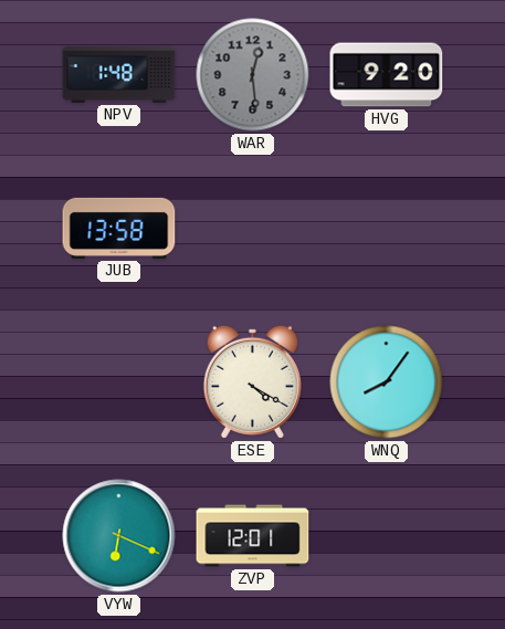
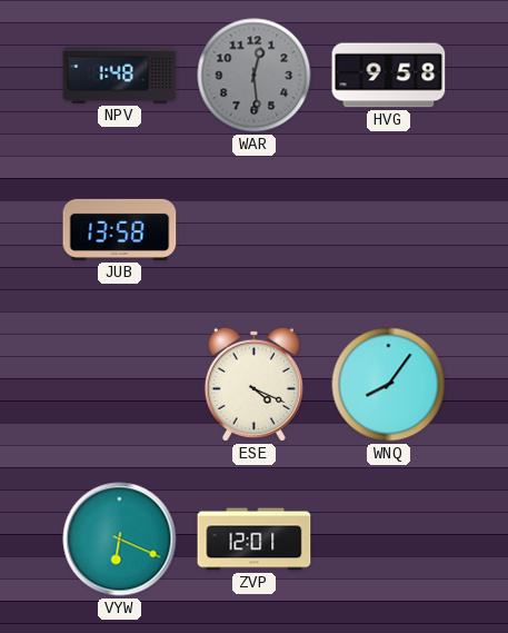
HVG: 9:20 -> 9:58
ESE: 4:20 -> 4:19
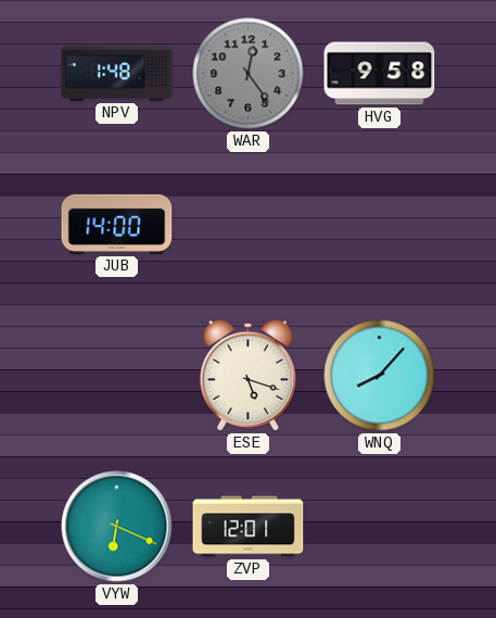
WAR: 12:29 -> 12:24
JUB: 13:58 -> 14:00
ESE: 4:19 -> 5:18
WNQ: 8:06 -> 8:07
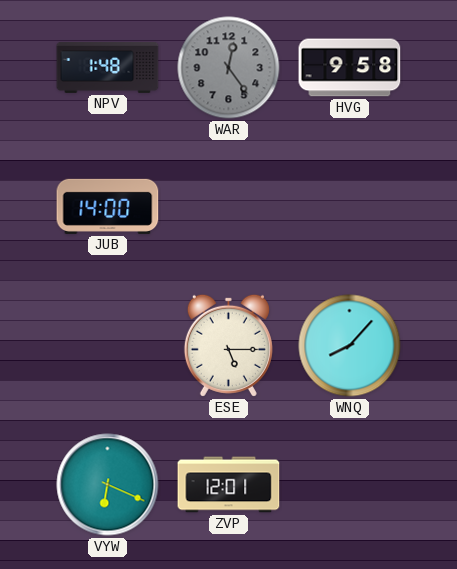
ESE: 5:18 -> 5:15
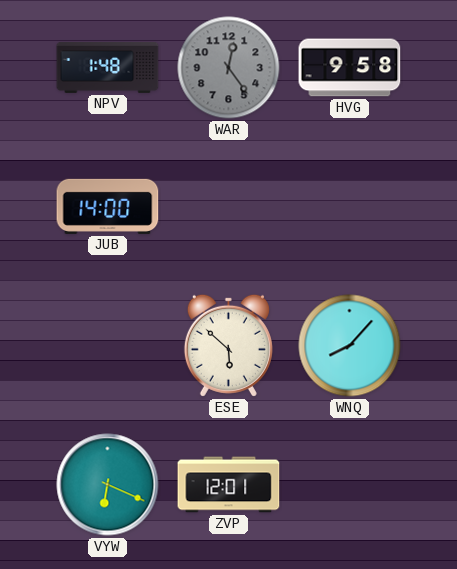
ESE: 5:15 -> 5:52
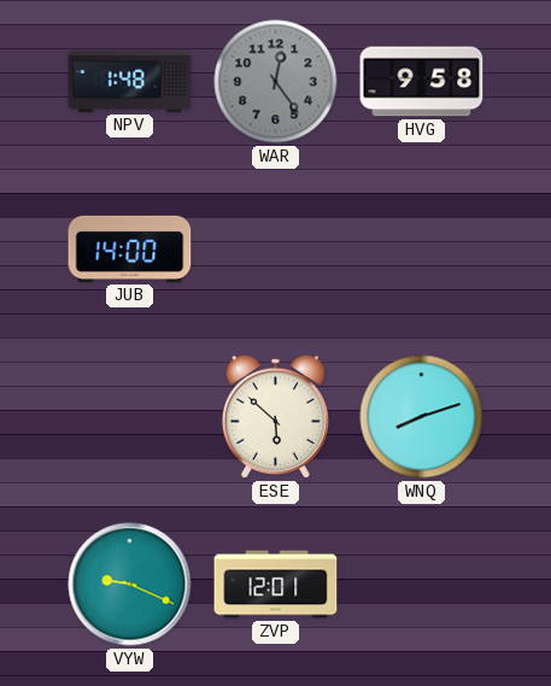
WNQ: 8:07 -> 8:12
VYW: 6:19 -> 9:19
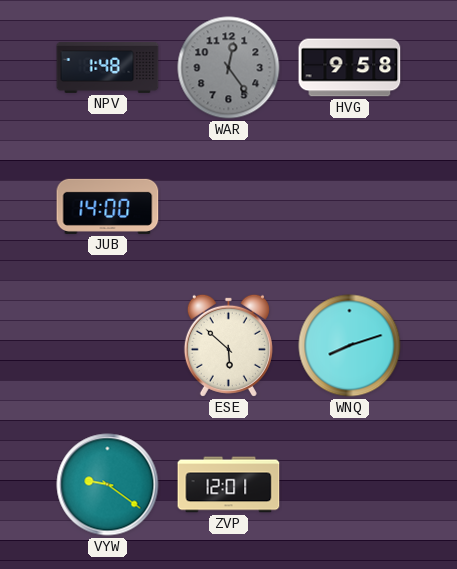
VYW: 9:19 -> 9:21
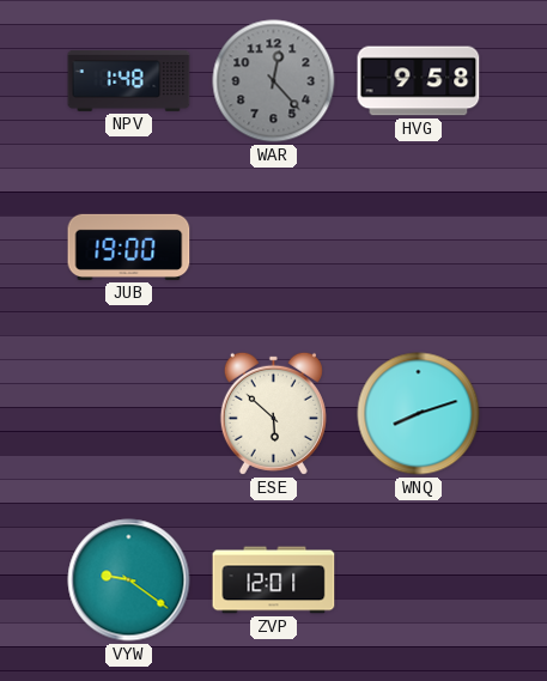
WAR: 12:24 -> 12:23
JUB: 14:00 -> 19:00
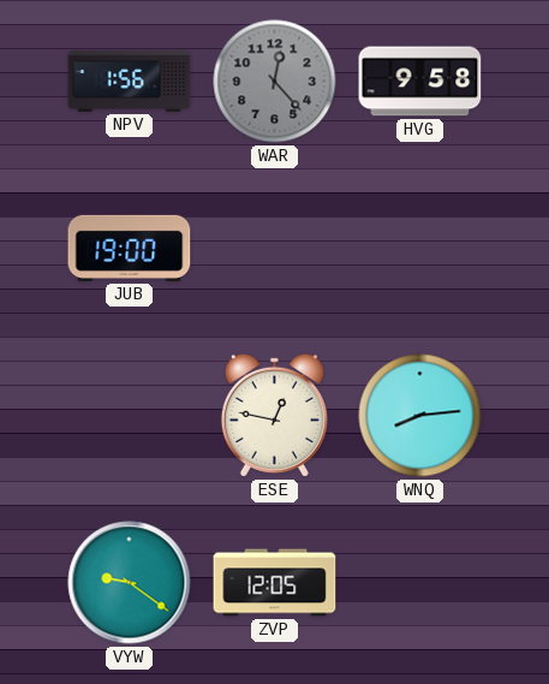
NPV: 1:48 -> 1:56
ESE: 5:52 -> 12:47
WNQ: 8:12 -> 8:14
ZVP: 12:01 -> 12:05
